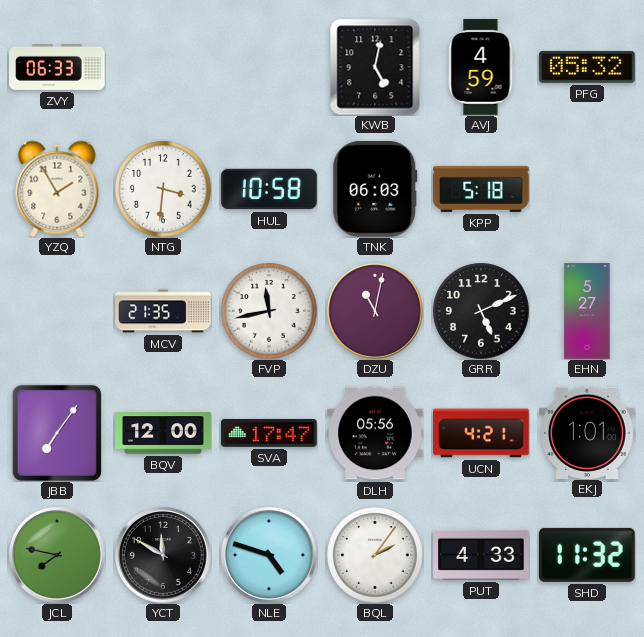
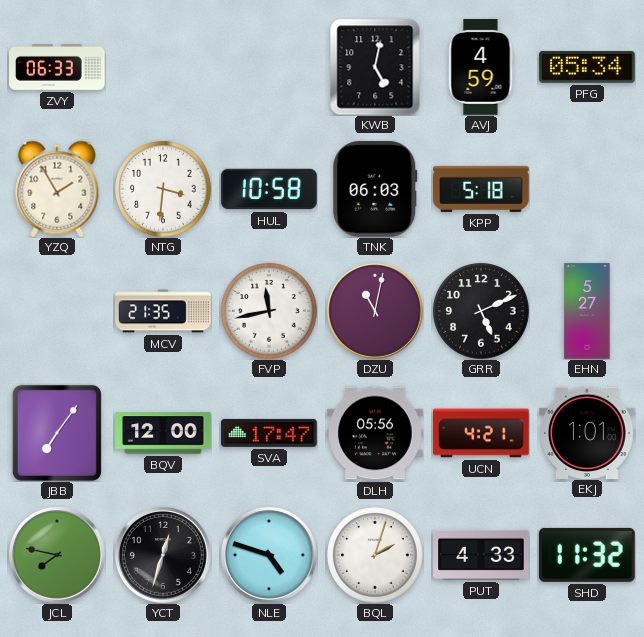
PFG: 05:32 -> 05:34
YCT: 11:50 -> 12:33
BQL: 2:06 -> 2:03
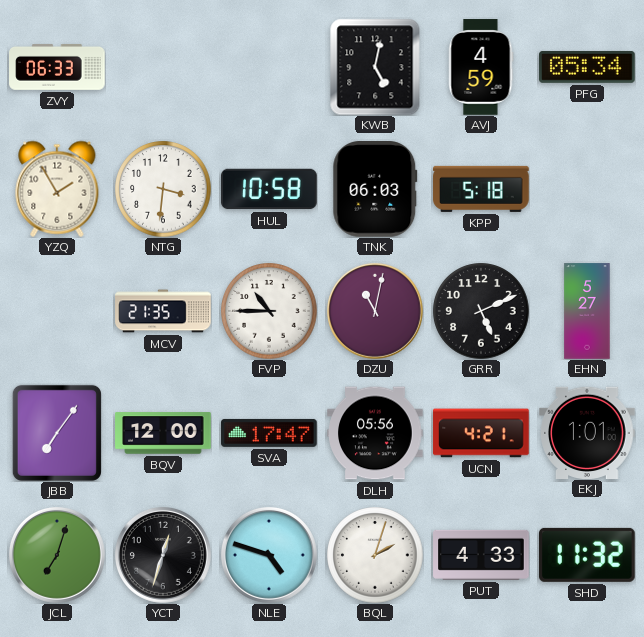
FVP: 11:43 -> 10:45
JCL: 7:47 -> 7:03
